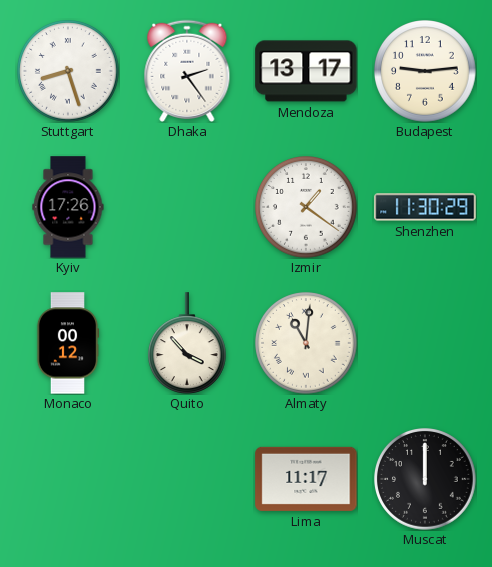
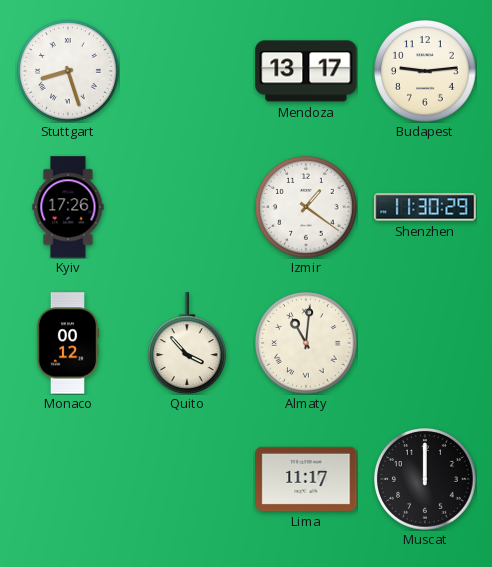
Dhaka: 2:24 -> none
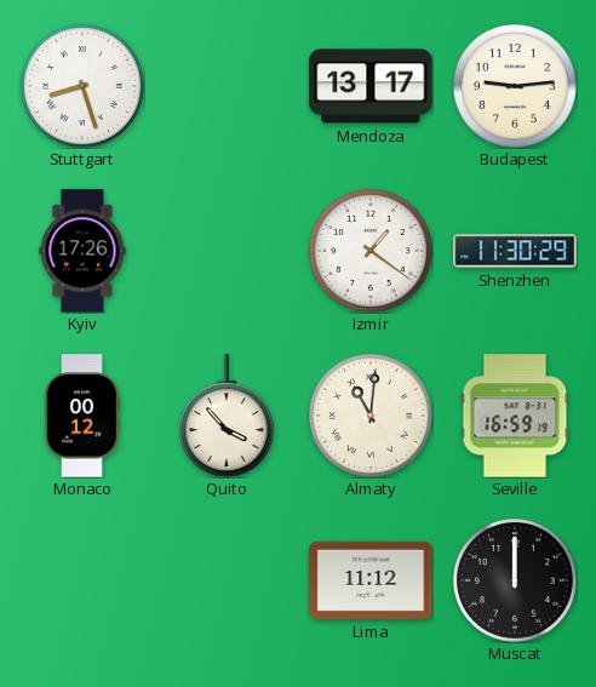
Seville: none -> 16:59
Lima: 11:17 -> 11:12
